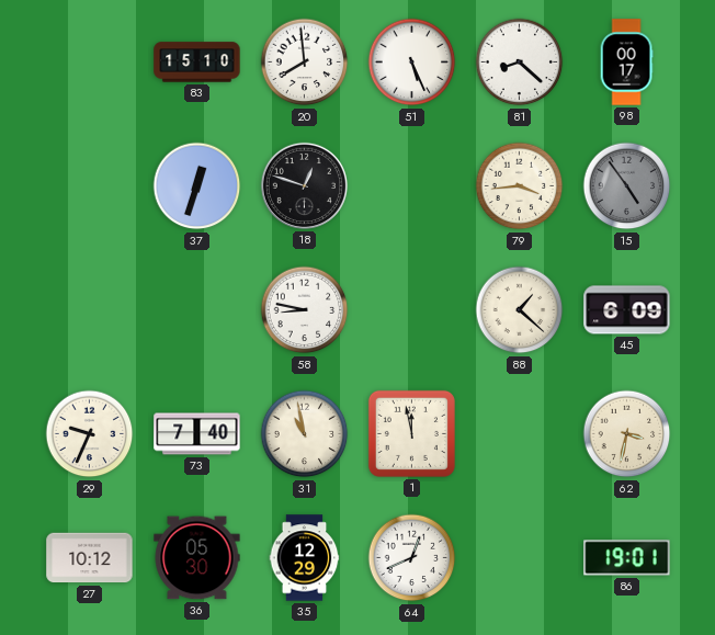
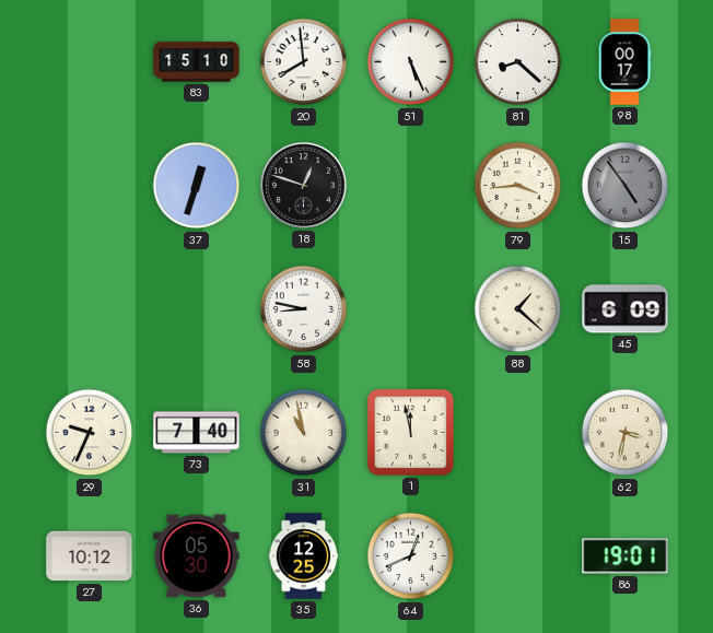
35: 12:29 -> 12:25
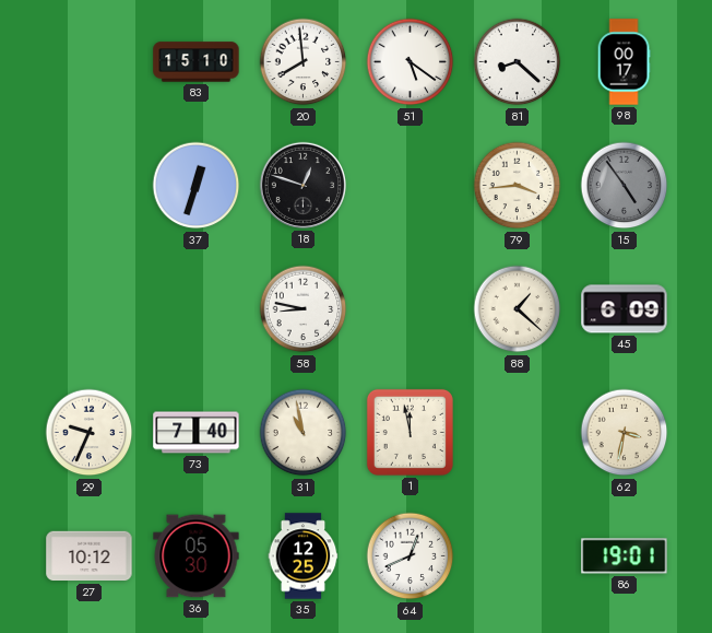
51: 5:26 -> 5:21
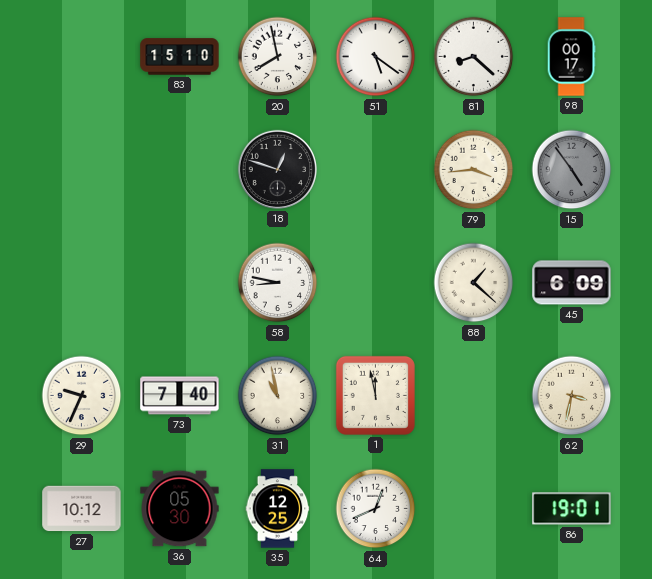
20: 7:59 -> 7:58
37: 12:33 -> none
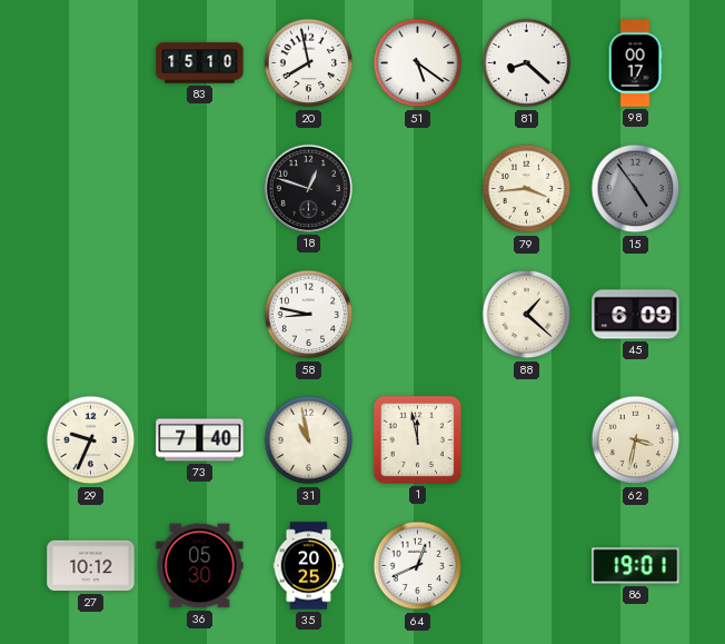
35: 12:25 -> 20:25
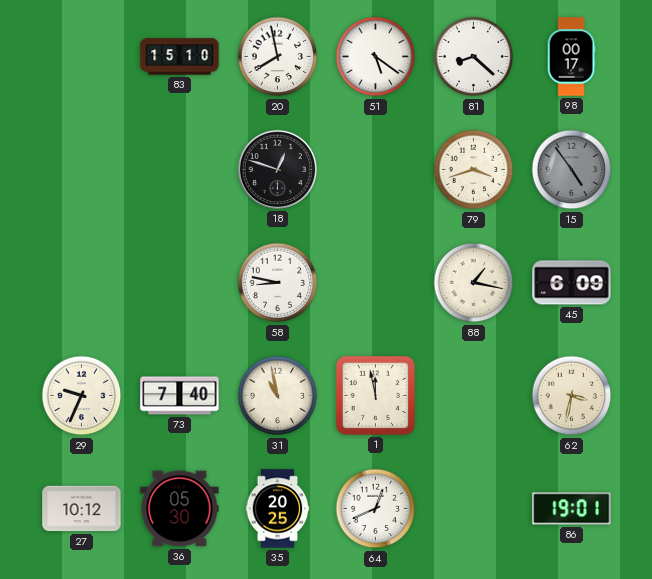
79: 3:44 -> 3:42
88: 1:22 -> 1:17
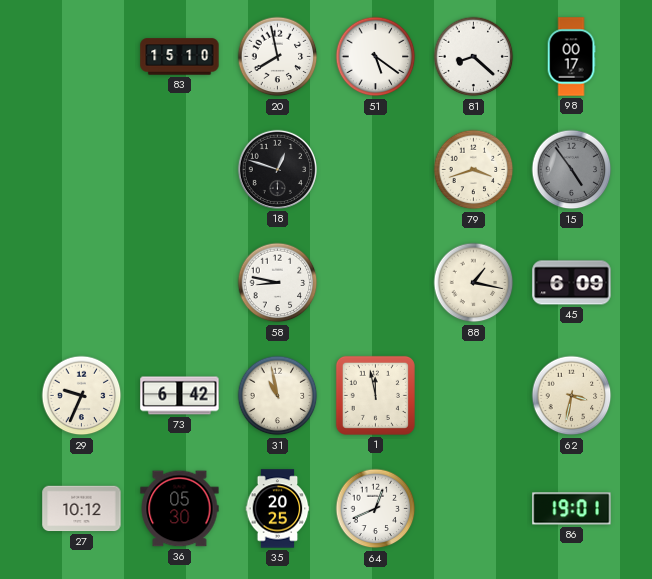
73: 7:40 -> 6:42
